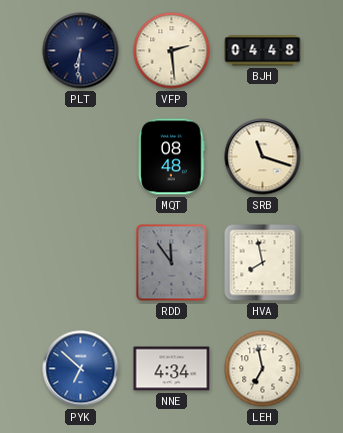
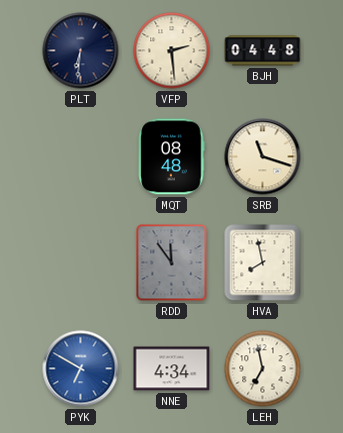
PYK: 6:52 -> 6:50
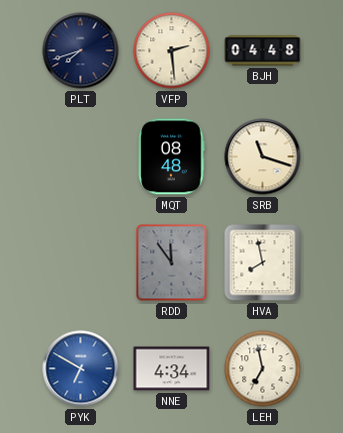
PLT: 6:31 -> 7:42
